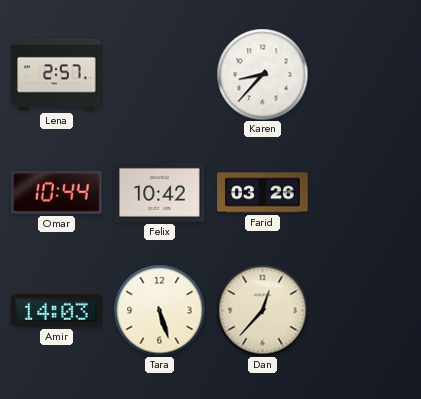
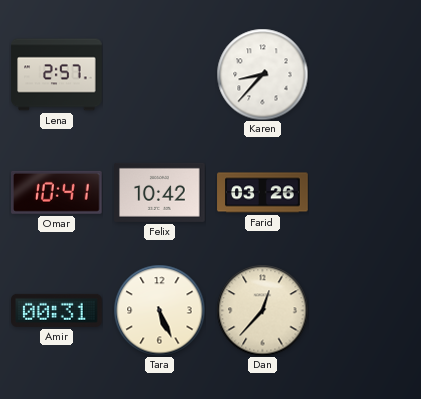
Omar: 10:44 -> 10:41
Amir: 14:03 -> 00:31
Tara: 5:27 -> 5:26
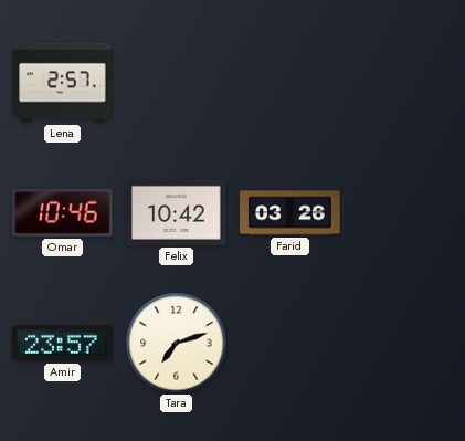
Karen: 8:37 -> none
Omar: 10:41 -> 10:46
Amir: 00:31 -> 23:57
Tara: 5:26 -> 7:12
Dan: 12:37 -> none
